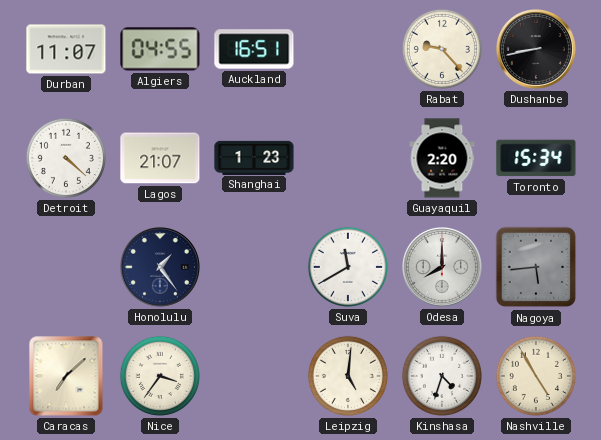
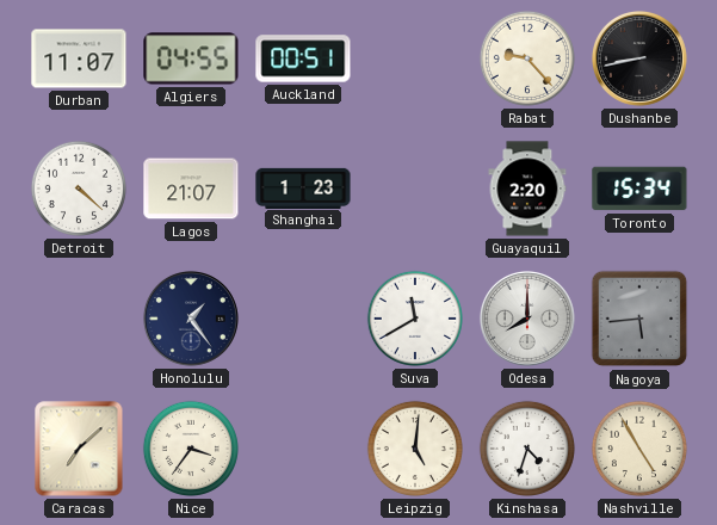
Auckland: 16:51 -> 00:51
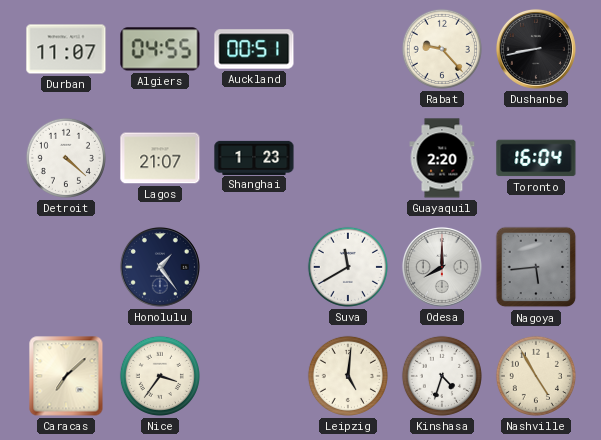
Toronto: 15:34 -> 16:04
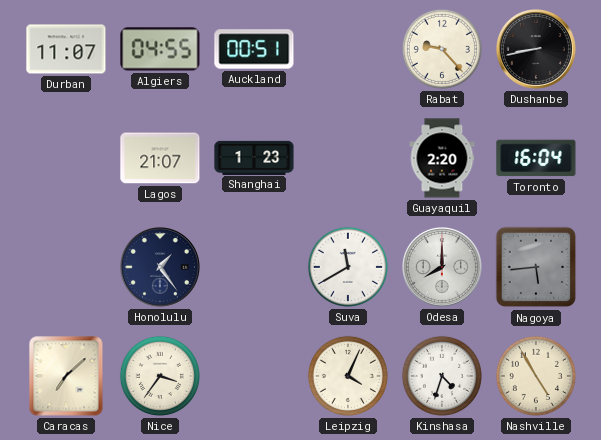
Detroit: 4:22 -> none
Leipzig: 5:01 -> 4:04
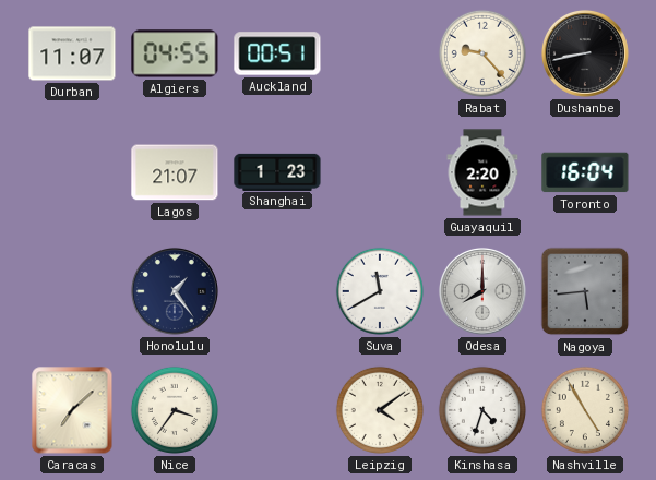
Leipzig: 4:04 -> 4:09
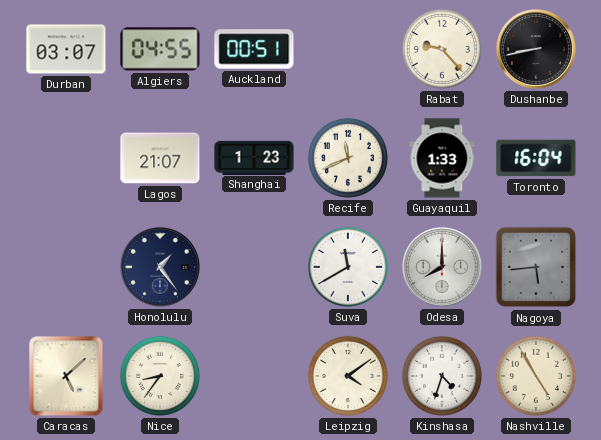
Durban: 11:07 -> 03:07
Recife: none -> 11:41
Guayaquil: 2:20 -> 1:33
Caracas: 7:08 -> 5:08
Nice: 3:36 -> 8:36
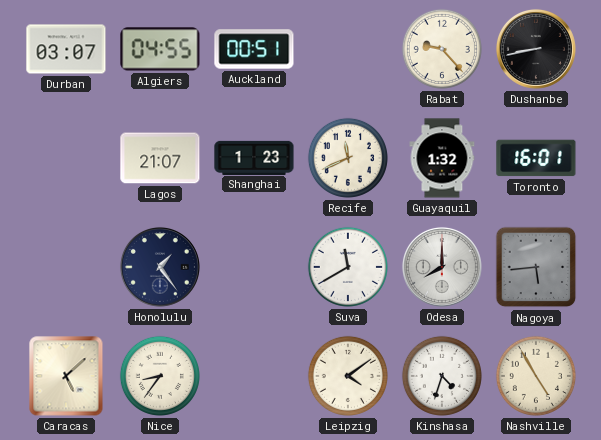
Guayaquil: 1:33 -> 1:32
Toronto: 16:04 -> 16:01
